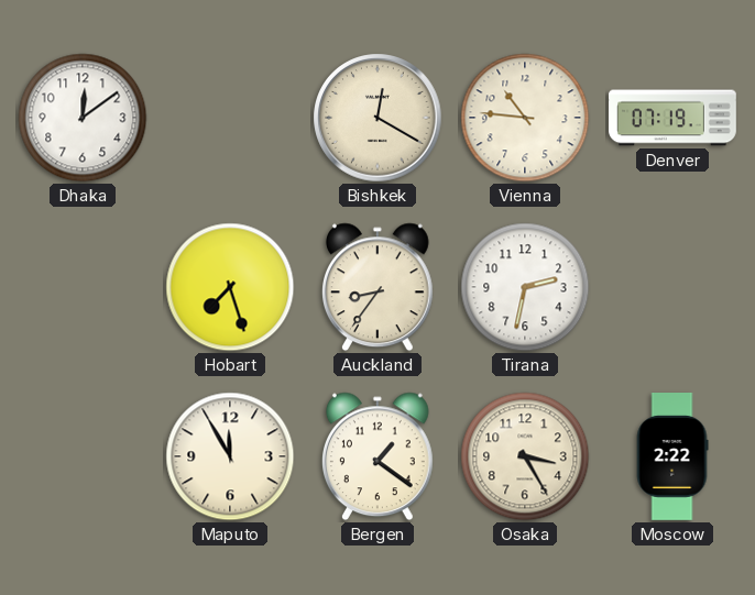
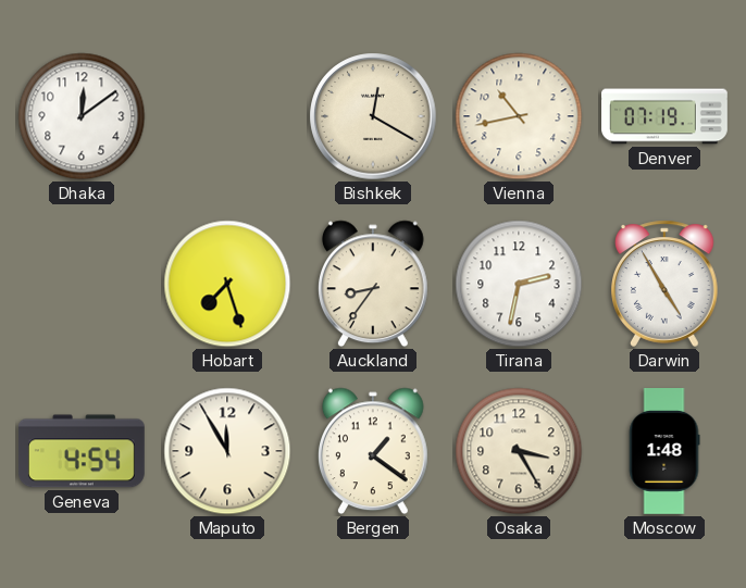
Vienna: 10:46 -> 10:43
Darwin: none -> 4:55
Geneva: none -> 4:54
Moscow: 2:22 -> 1:48
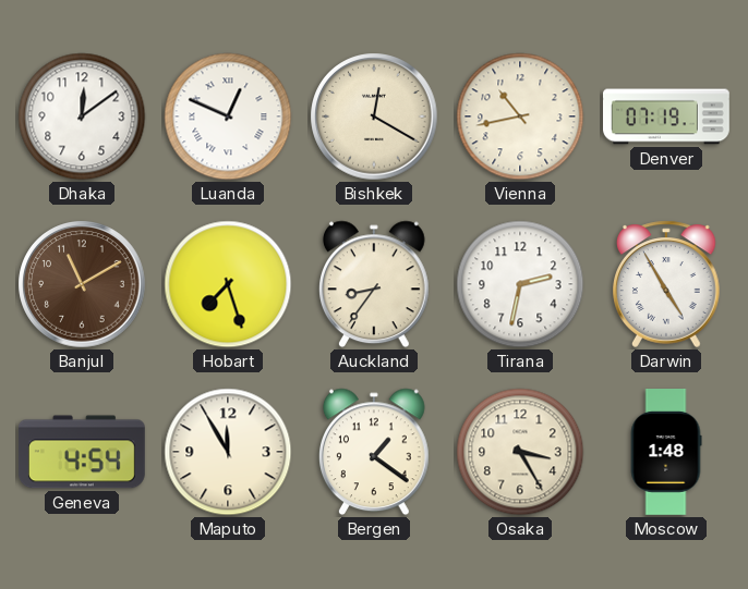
Luanda: none -> 12:49
Banjul: none -> 11:10
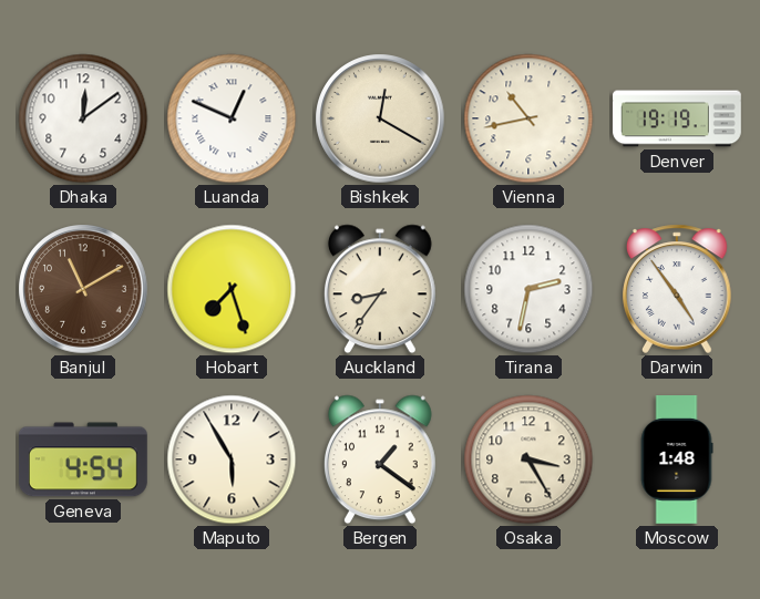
Denver: 07:19 -> 19:19
Darwin: 4:55 -> 4:54
Maputo: 11:55 -> 5:55
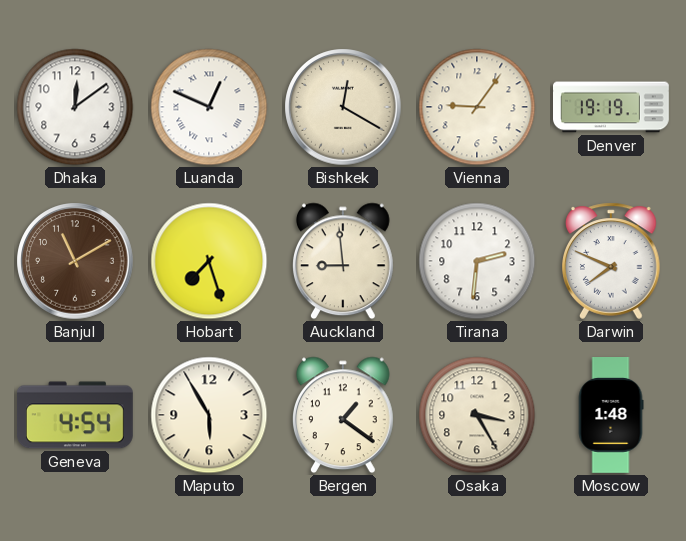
Vienna: 10:43 -> 9:06
Auckland: 8:36 -> 8:59
Tirana: 2:32 -> 2:31
Darwin: 4:54 -> 7:49
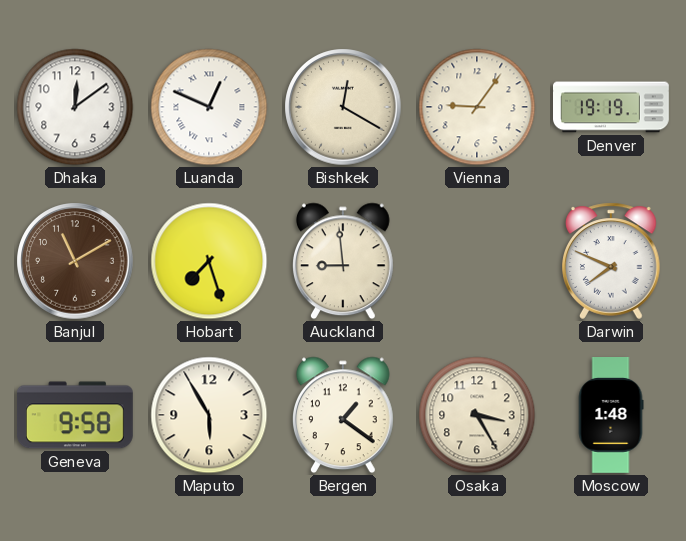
Tirana: 2:31 -> none
Geneva: 4:54 -> 9:58
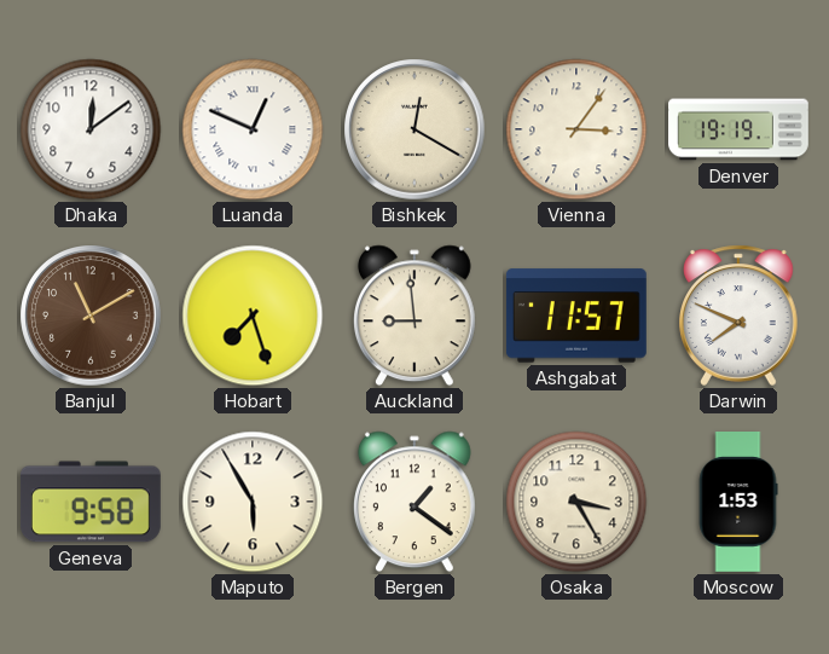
Vienna: 9:06 -> 3:06
Ashgabat: none -> 11:57
Moscow: 1:48 -> 1:53
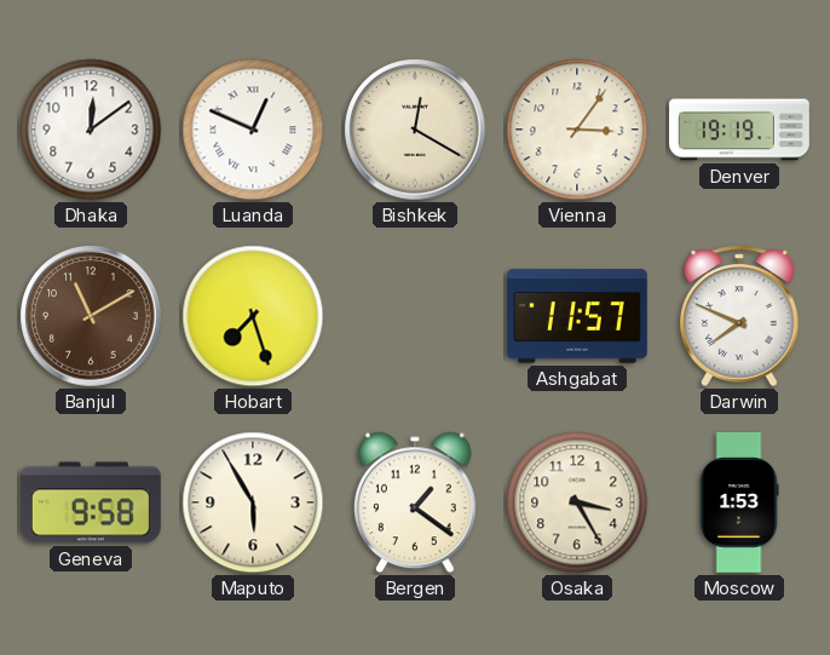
Auckland: 8:59 -> none
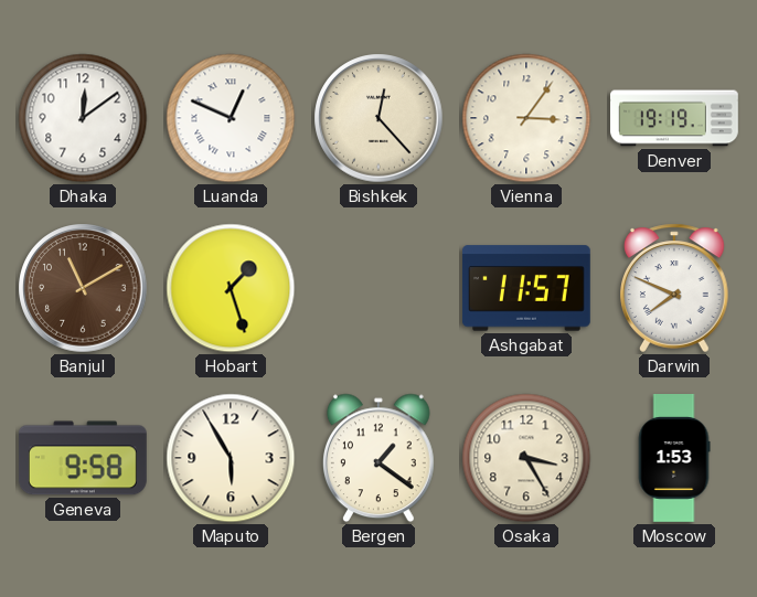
Bishkek: 12:20 -> 12:23
Hobart: 7:27 -> 1:27
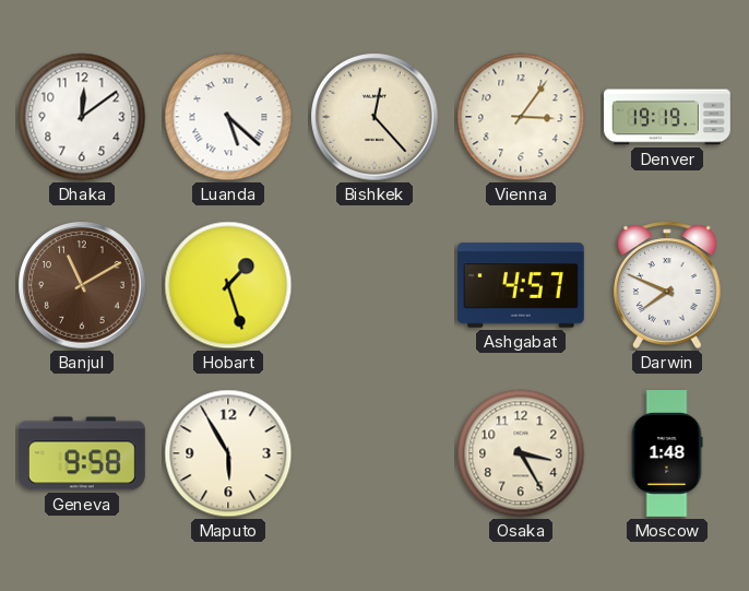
Luanda: 12:49 -> 5:22
Ashgabat: 11:57 -> 4:57
Bergen: 1:21 -> none
Moscow: 1:53 -> 1:48
